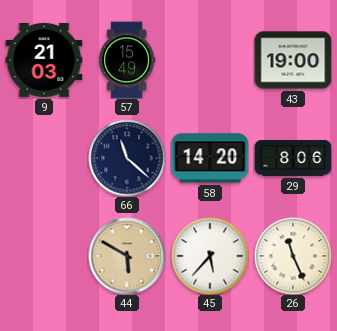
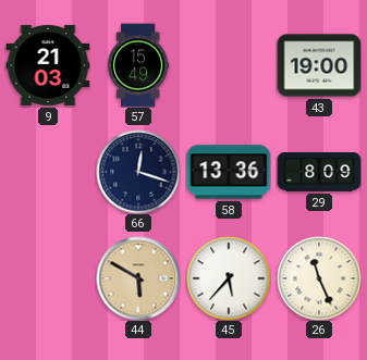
66: 11:22 -> 12:18
58: 14:20 -> 13:36
29: 8:06 -> 8:09
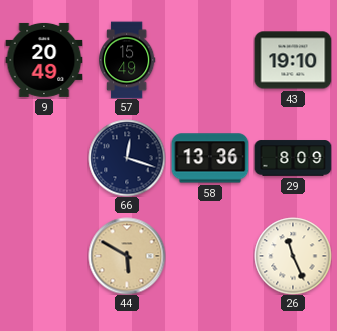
9: 21:03 -> 20:49
43: 19:00 -> 19:10
45: 5:37 -> none
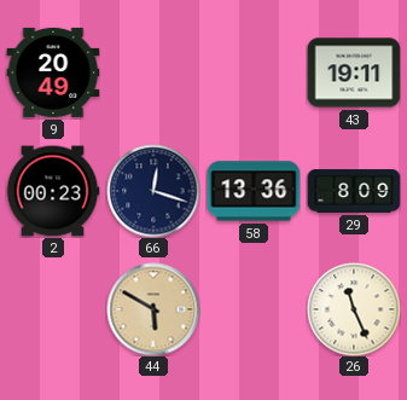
57: 15:49 -> none
43: 19:10 -> 19:11
2: none -> 00:23
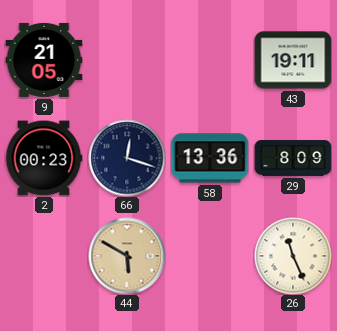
9: 20:49 -> 21:05
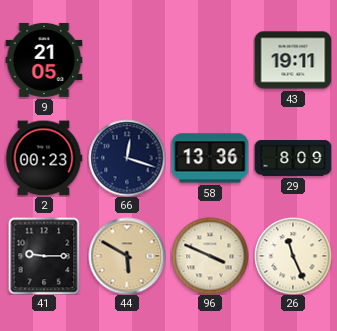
41: none -> 9:15
96: none -> 3:49
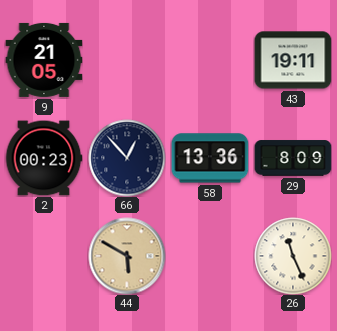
66: 12:18 -> 12:53
41: 9:15 -> none
96: 3:49 -> none
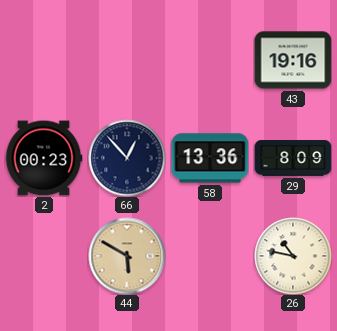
9: 21:05 -> none
43: 19:11 -> 19:16
26: 11:26 -> 10:47
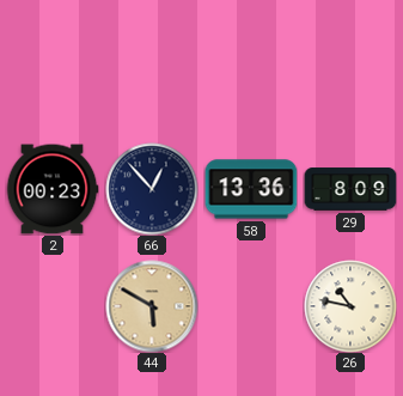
43: 19:16 -> none
